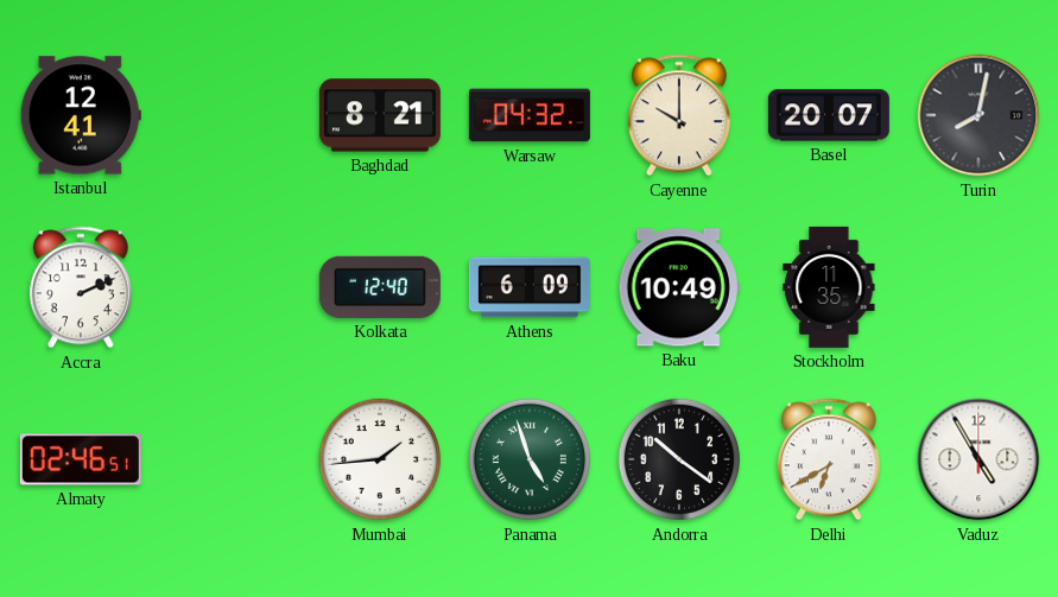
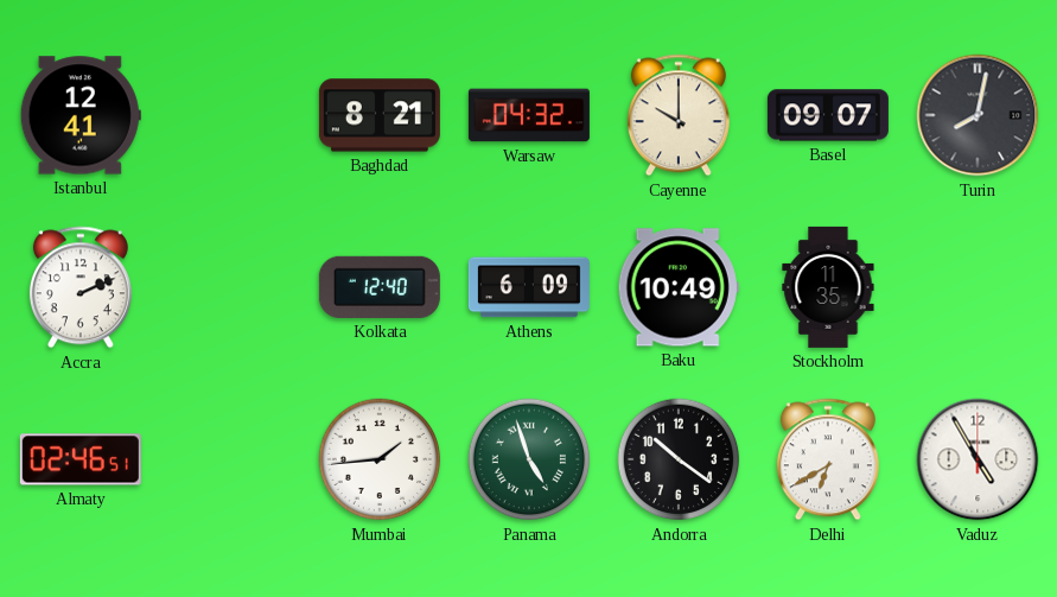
Basel: 20:07 -> 09:07
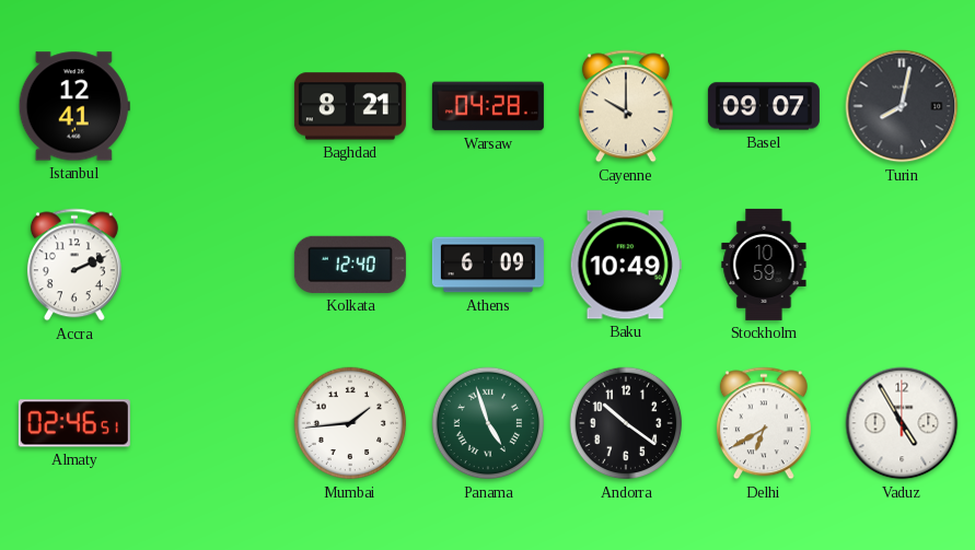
Warsaw: 04:32 -> 04:28
Stockholm: 11:35 -> 10:59
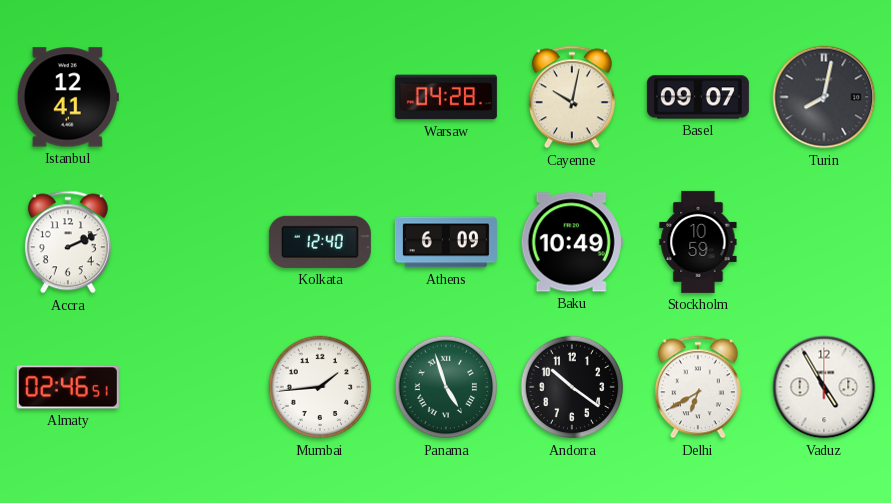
Baghdad: 8:21 -> none
Cayenne: 10:00 -> 10:02
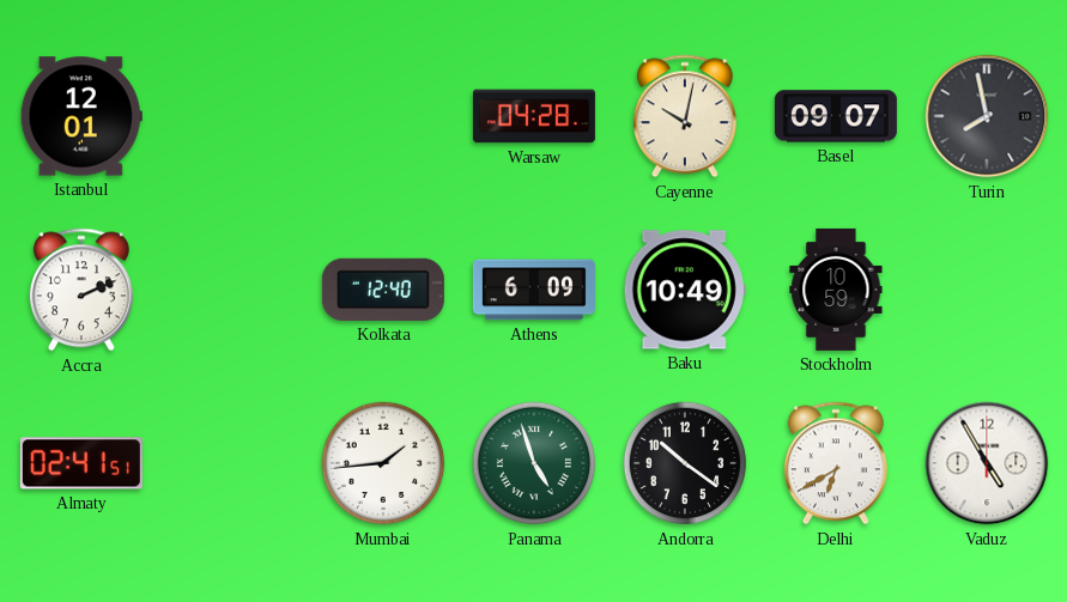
Istanbul: 12:41 -> 12:01
Turin: 8:02 -> 7:58
Almaty: 02:46 -> 02:41
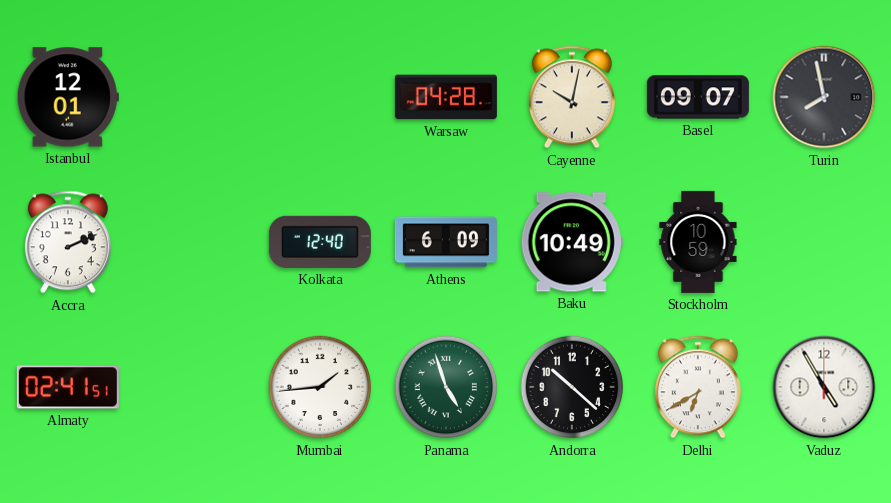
Andorra: 10:21 -> 10:22
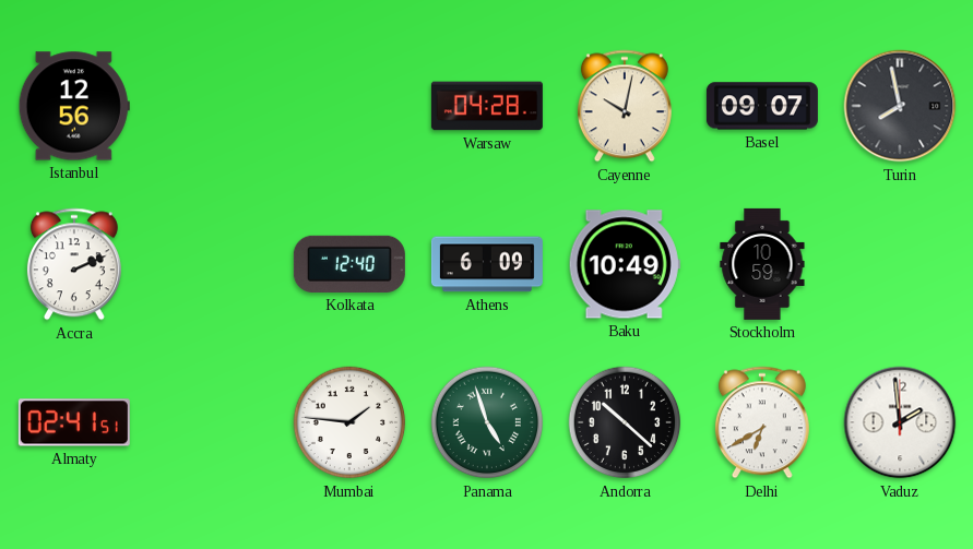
Istanbul: 12:01 -> 12:56
Mumbai: 1:44 -> 1:46
Vaduz: 4:55 -> 1:59
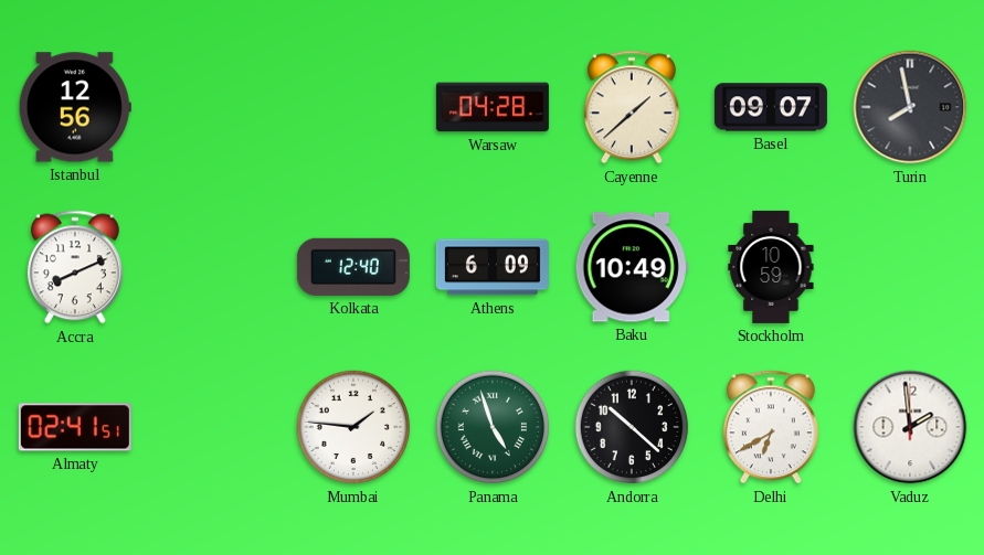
Cayenne: 10:02 -> 1:38
Accra: 2:11 -> 8:11
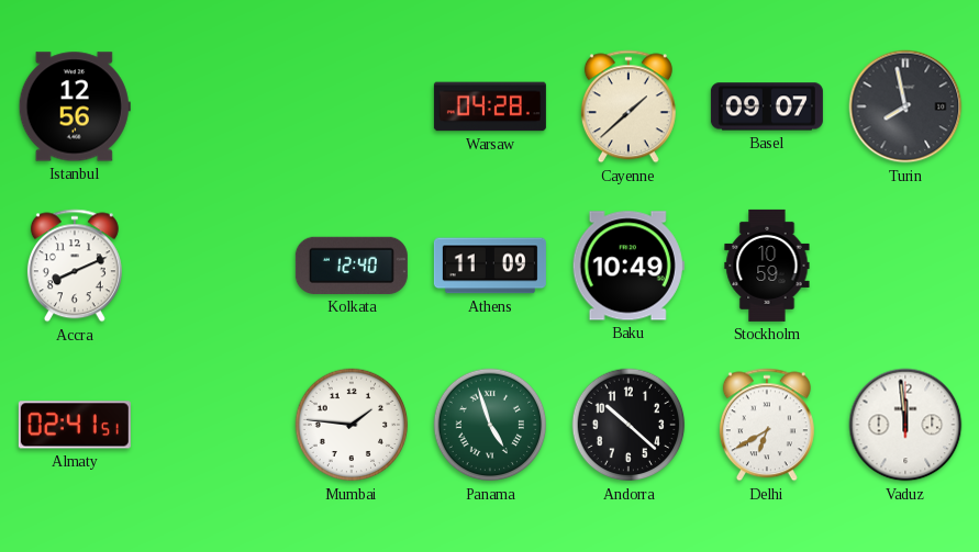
Athens: 6:09 -> 11:09
Vaduz: 1:59 -> 11:59
